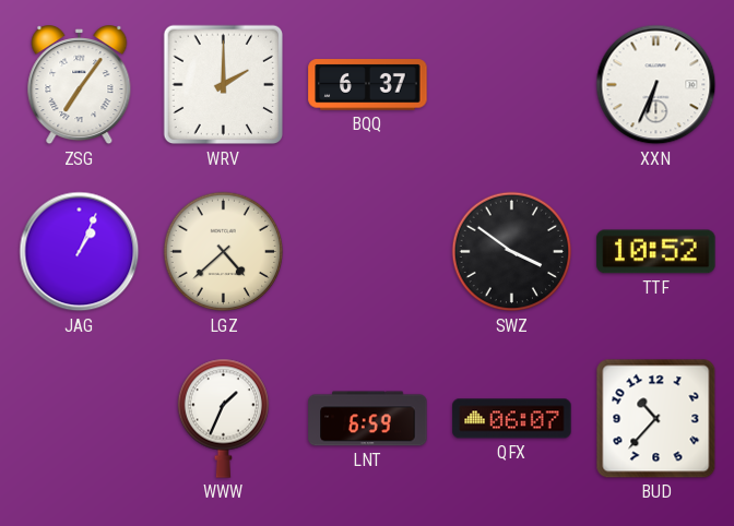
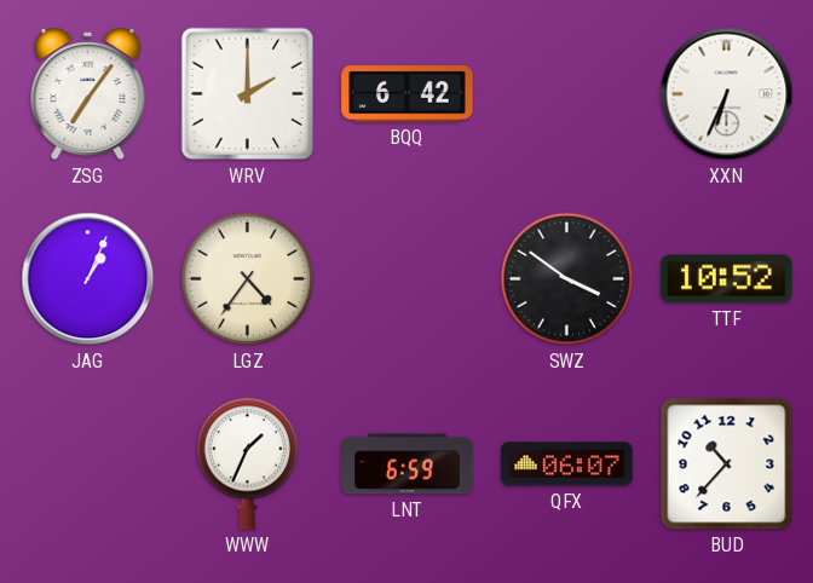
BQQ: 6:37 -> 6:42
LGZ: 4:38 -> 4:36
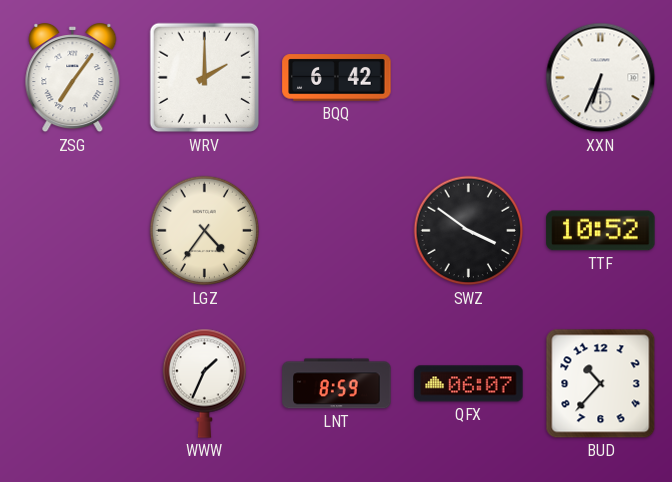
JAG: 1:04 -> none
LNT: 6:59 -> 8:59
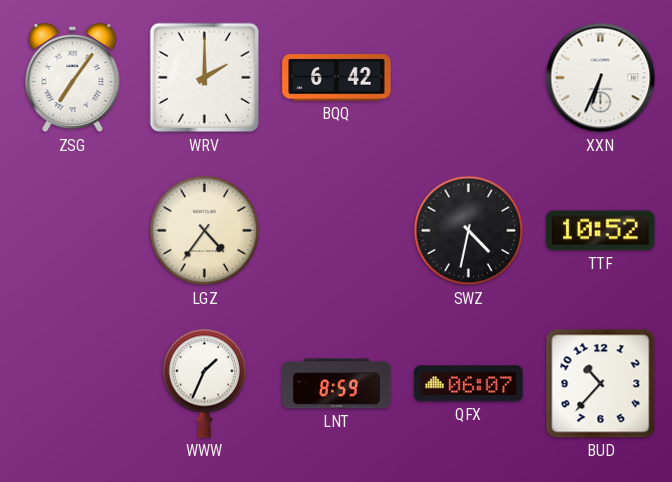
SWZ: 3:51 -> 4:32
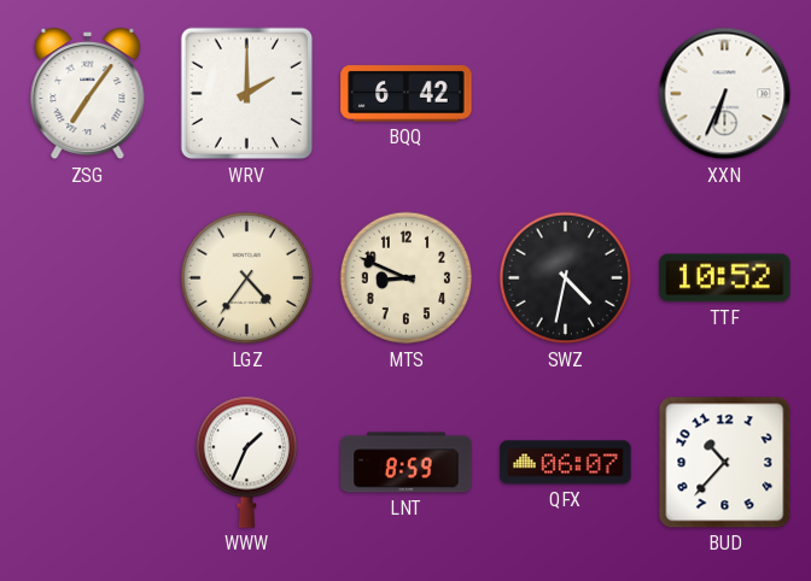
MTS: none -> 8:49
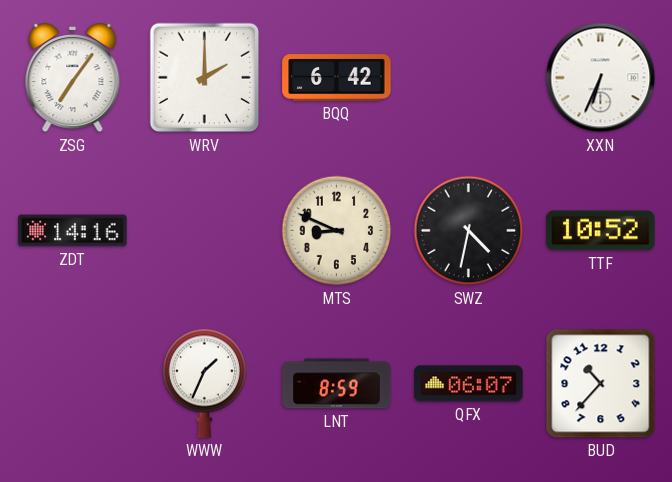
ZDT: none -> 14:16
LGZ: 4:36 -> none
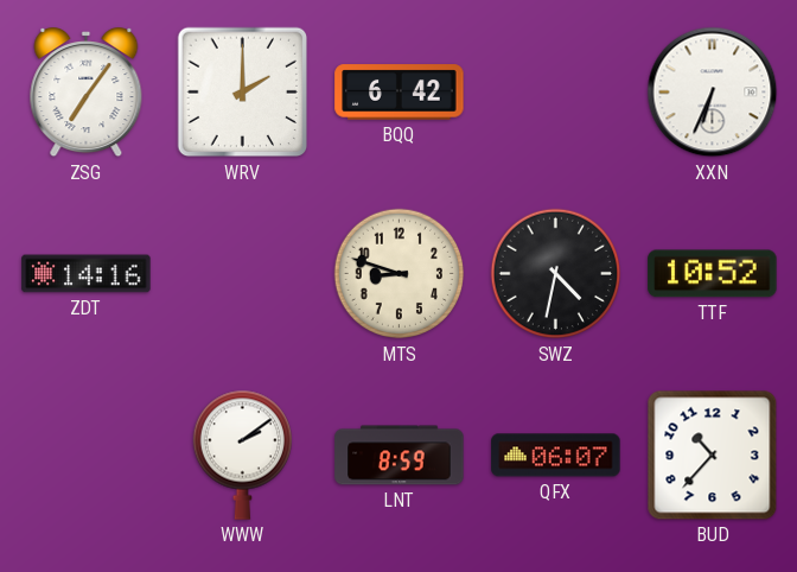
MTS: 8:49 -> 8:48
WWW: 1:34 -> 2:09
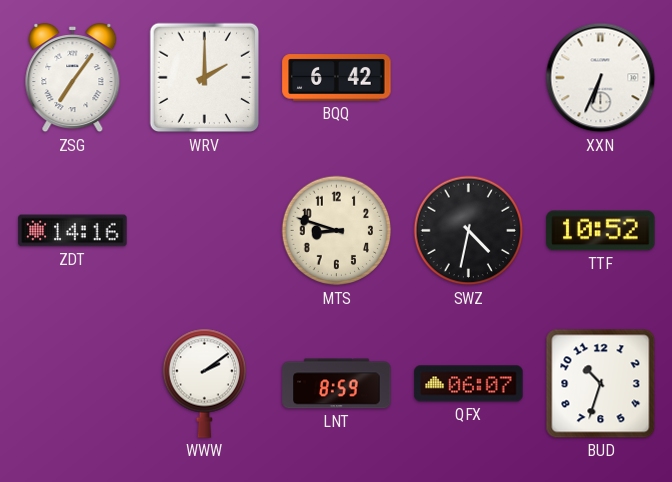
BUD: 10:37 -> 10:33
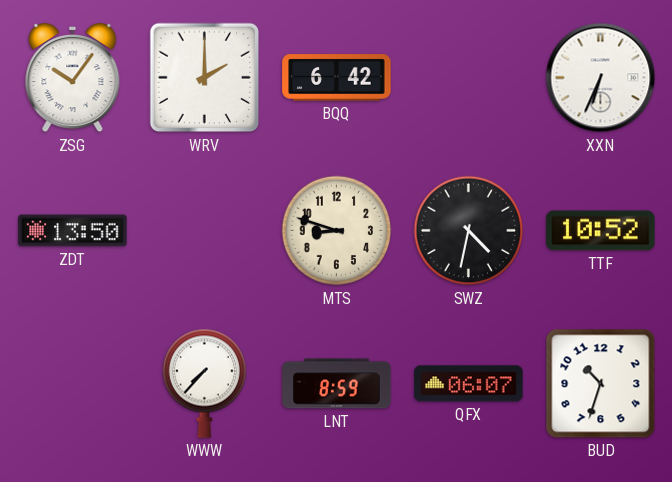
ZSG: 7:06 -> 10:06
ZDT: 14:16 -> 13:50
WWW: 2:09 -> 7:37
